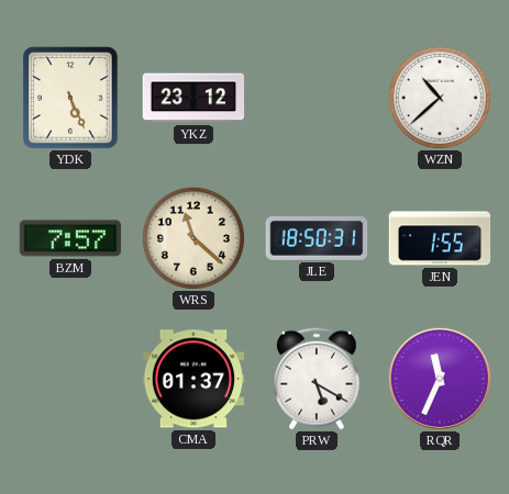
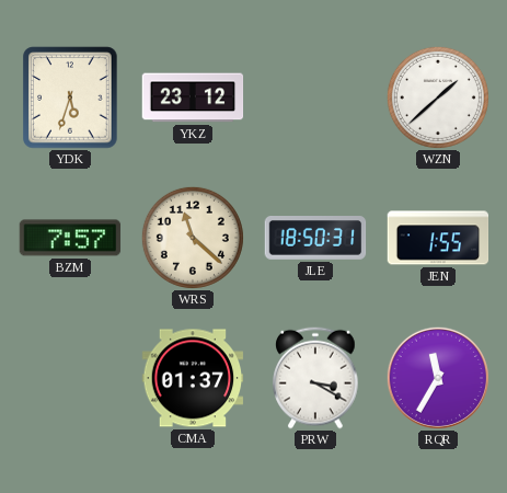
YDK: 5:26 -> 5:33
WZN: 10:38 -> 1:38
PRW: 5:20 -> 3:20
RQR: 11:34 -> 11:35
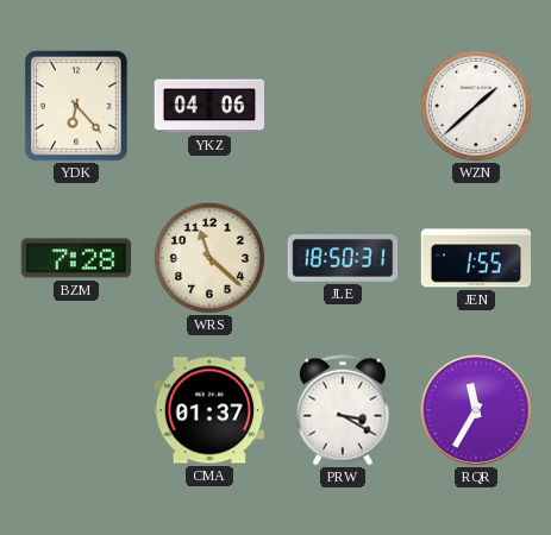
YDK: 5:33 -> 6:23
YKZ: 23:12 -> 04:06
BZM: 7:57 -> 7:28
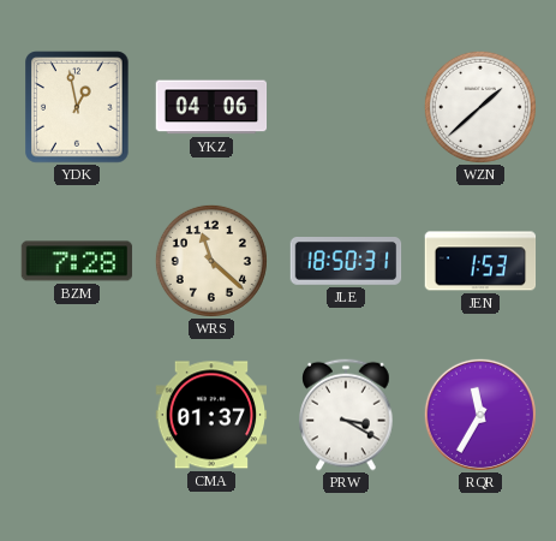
YDK: 6:23 -> 12:58
JEN: 1:55 -> 1:53
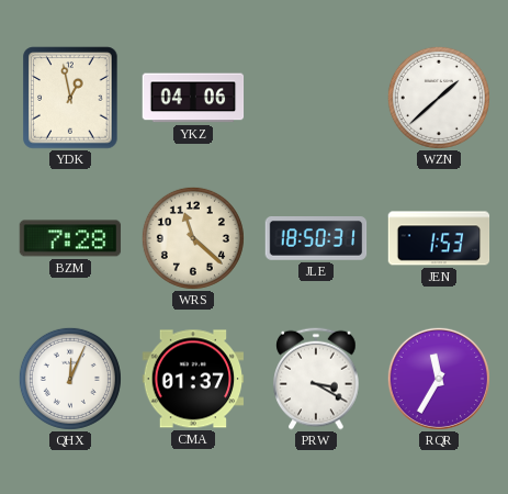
QHX: none -> 12:04
